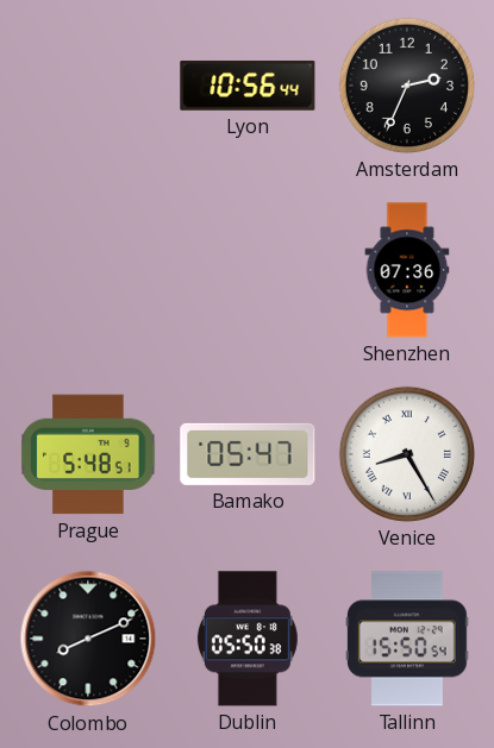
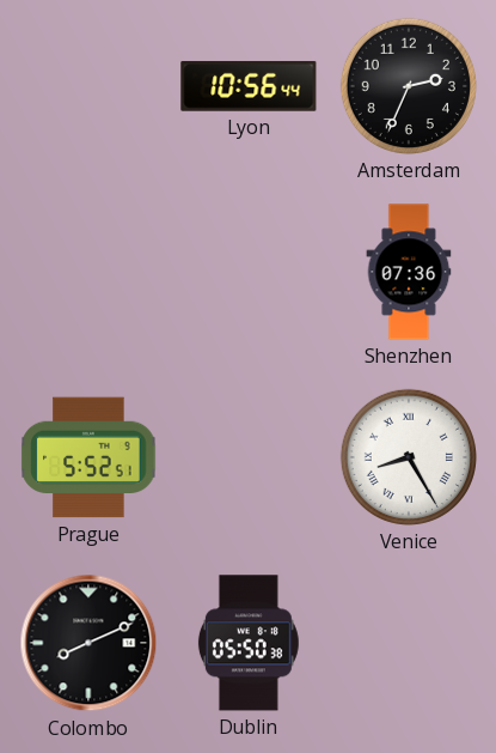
Prague: 5:48 -> 5:52
Bamako: 05:47 -> none
Tallinn: 15:50 -> none
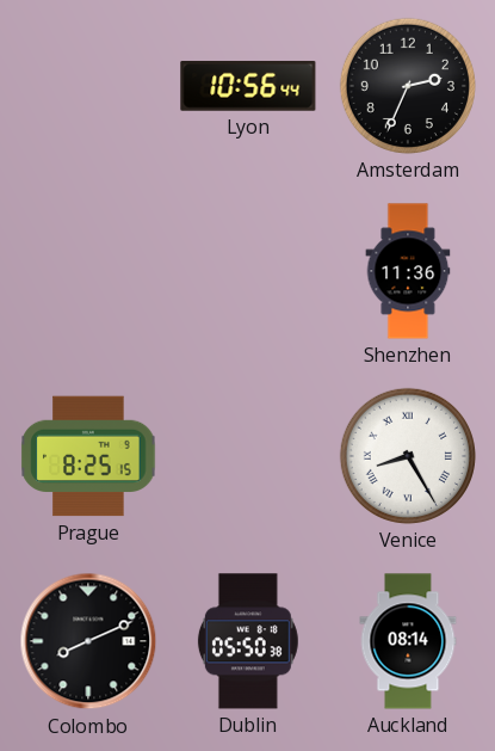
Shenzhen: 07:36 -> 11:36
Prague: 5:52 -> 8:25
Auckland: none -> 08:14
